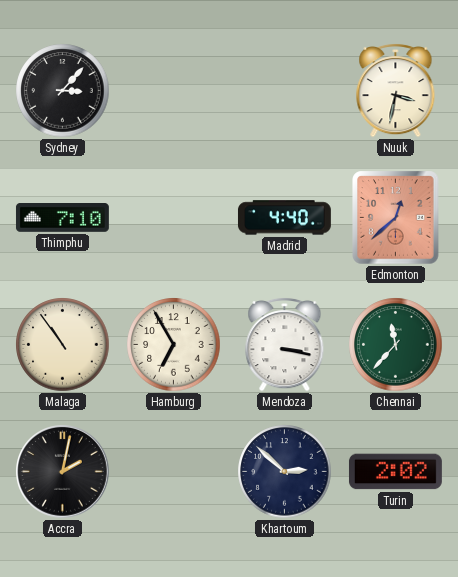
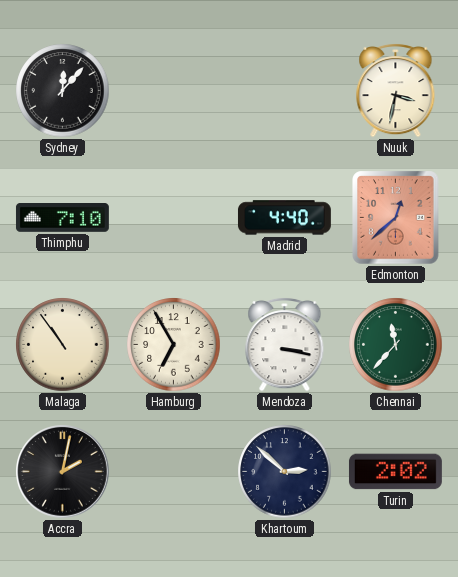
Sydney: 3:07 -> 12:07
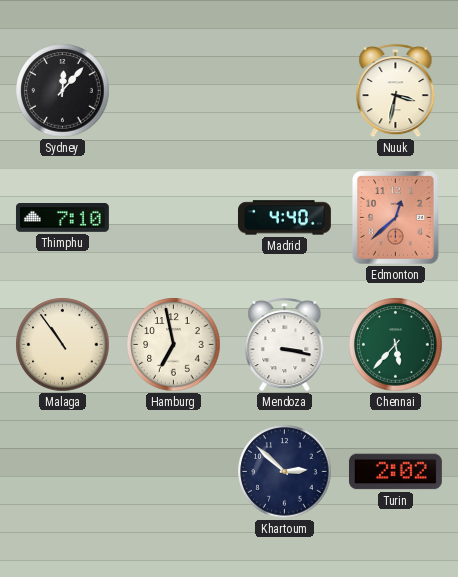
Hamburg: 6:55 -> 6:58
Chennai: 11:37 -> 5:37
Accra: 2:02 -> none
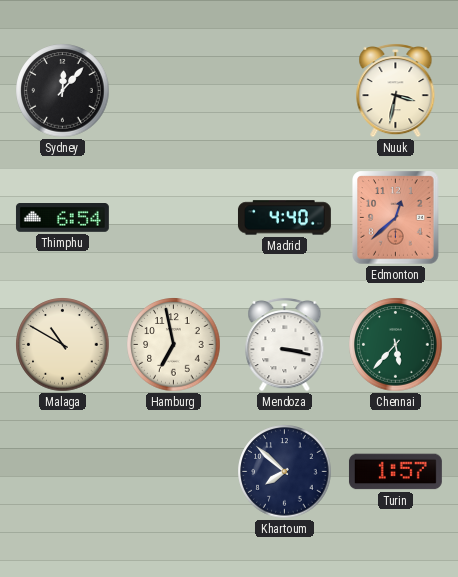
Thimphu: 7:10 -> 6:54
Malaga: 10:54 -> 10:50
Khartoum: 2:52 -> 7:52
Turin: 2:02 -> 1:57
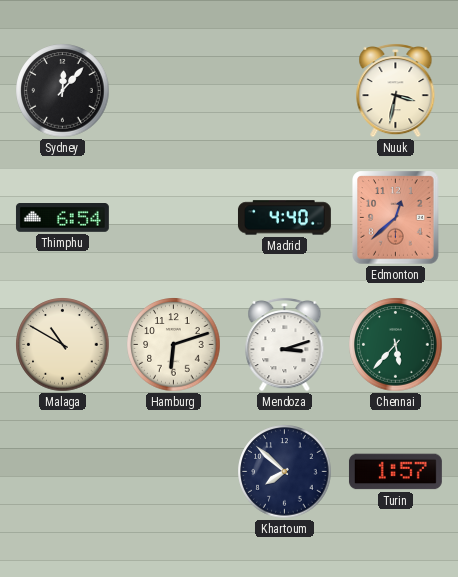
Hamburg: 6:58 -> 6:12
Mendoza: 3:17 -> 3:12
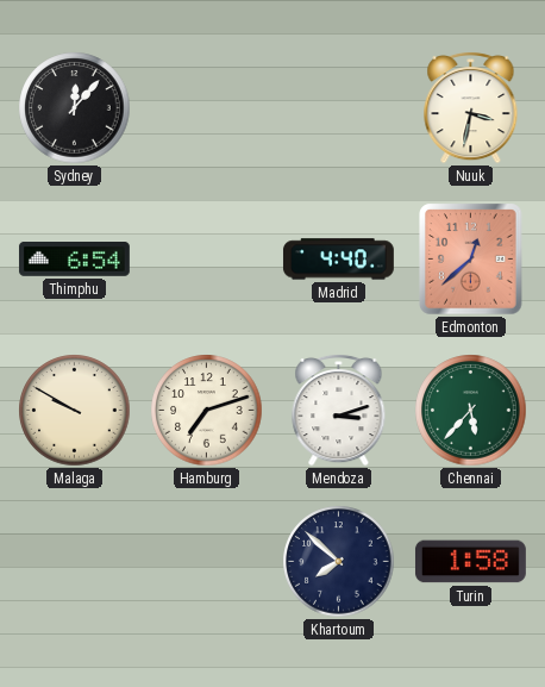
Malaga: 10:50 -> 9:50
Hamburg: 6:12 -> 7:12
Turin: 1:57 -> 1:58
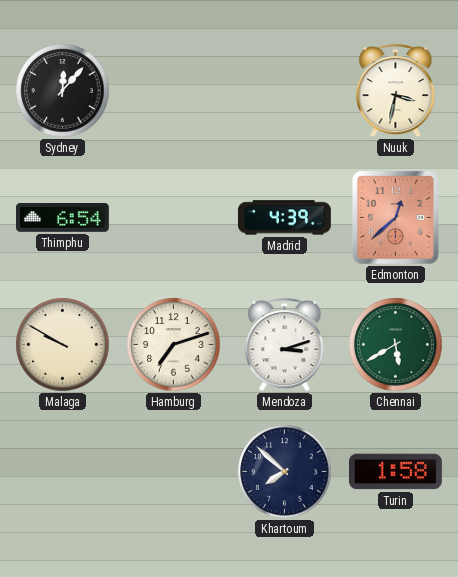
Madrid: 4:40 -> 4:39
Chennai: 5:37 -> 5:40
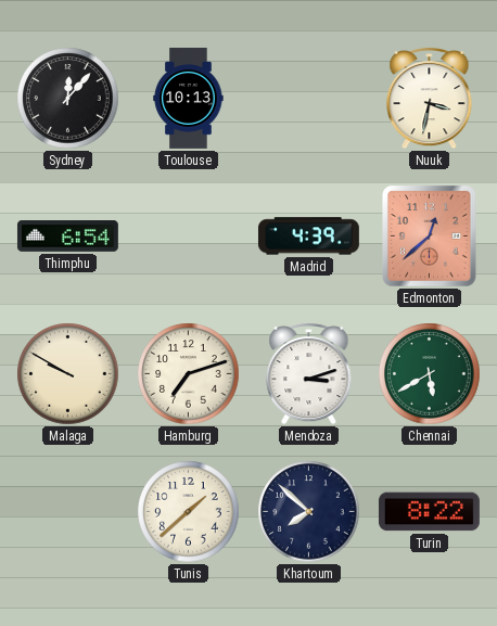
Toulouse: none -> 10:13
Tunis: none -> 1:38
Turin: 1:58 -> 8:22
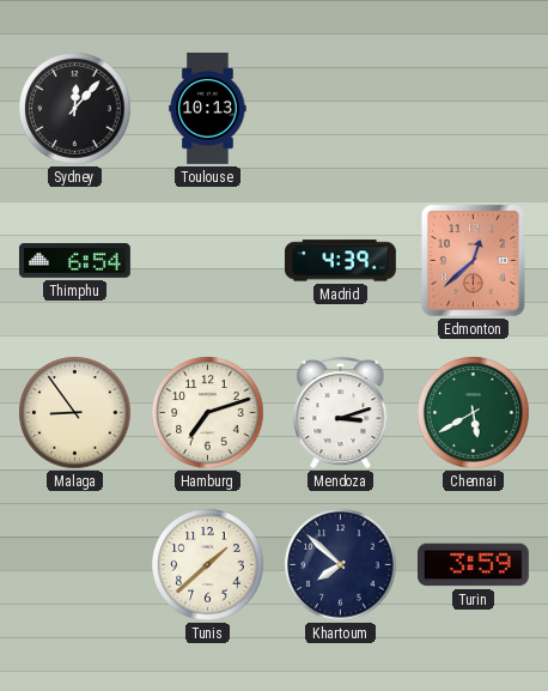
Nuuk: 3:32 -> none
Malaga: 9:50 -> 8:54
Turin: 8:22 -> 3:59
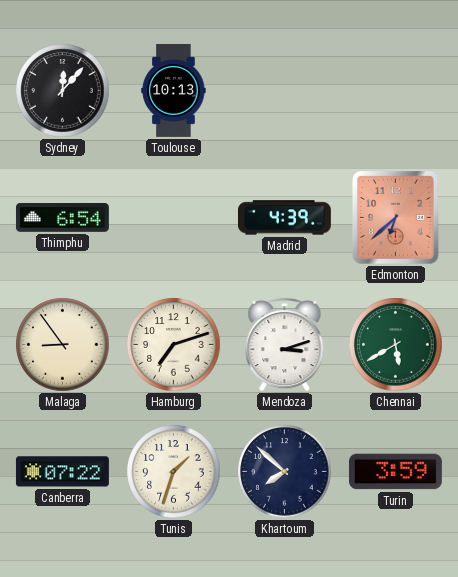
Edmonton: 12:38 -> 6:38
Canberra: none -> 07:22
Tunis: 1:38 -> 1:33
